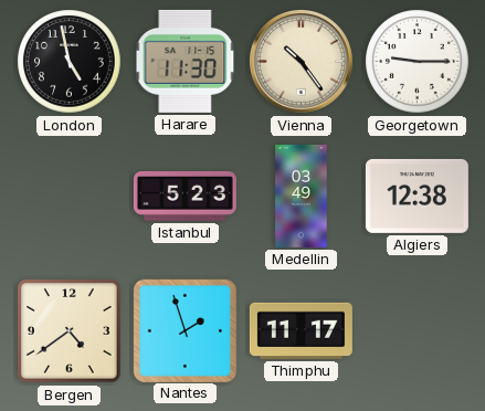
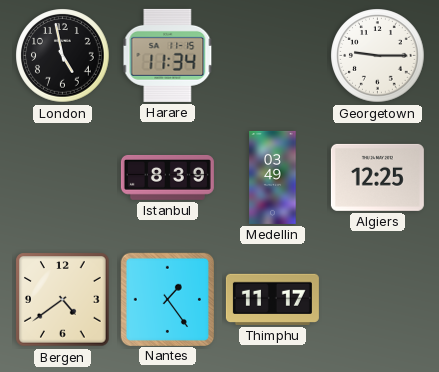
Harare: 11:30 -> 11:34
Vienna: 10:24 -> none
Istanbul: 5:23 -> 8:39
Algiers: 12:38 -> 12:25
Nantes: 1:57 -> 1:24
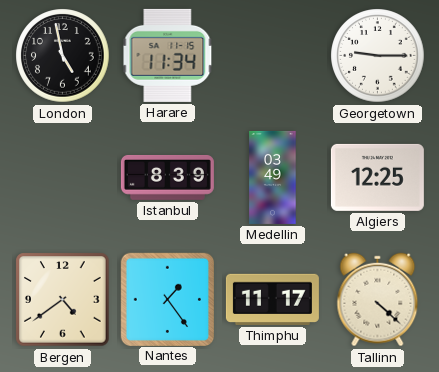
Tallinn: none -> 4:22
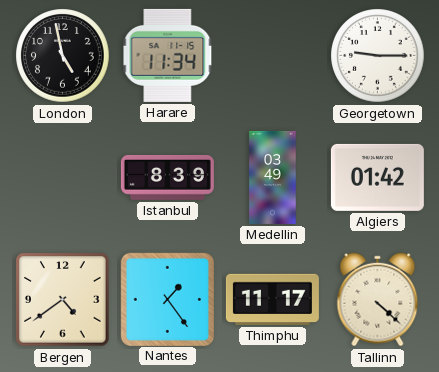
Algiers: 12:25 -> 01:42
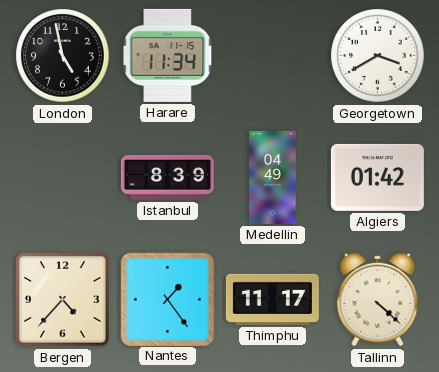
Georgetown: 9:15 -> 3:40
Medellin: 03:49 -> 04:49
Bergen: 4:39 -> 4:37
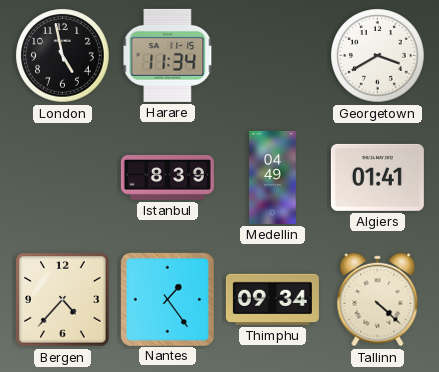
Algiers: 01:42 -> 01:41
Thimphu: 11:17 -> 09:34
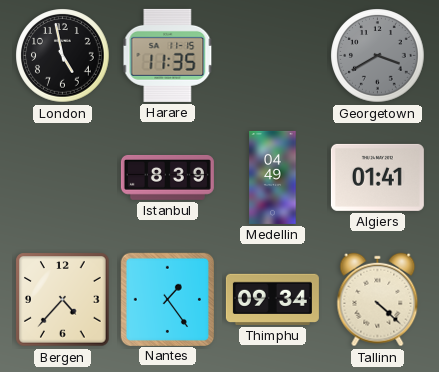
Harare: 11:34 -> 11:35
Georgetown dial: white -> grey
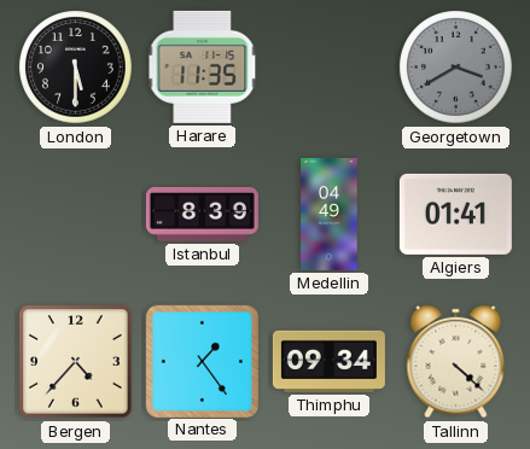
London: 4:58 -> 5:30
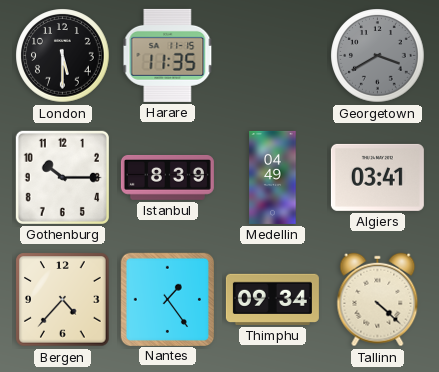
Gothenburg: none -> 10:15
Algiers: 01:41 -> 03:41
